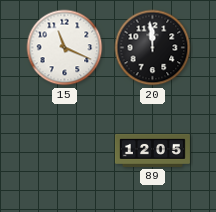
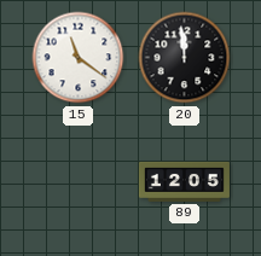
15: 11:19 -> 11:21
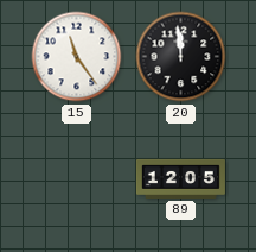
15: 11:21 -> 11:24
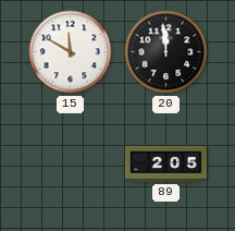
15: 11:24 -> 11:50
89: 12:05 -> 2:05
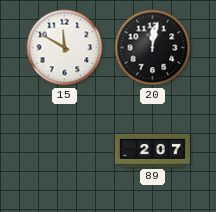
20: 11:59 -> 12:02
89: 2:05 -> 2:07
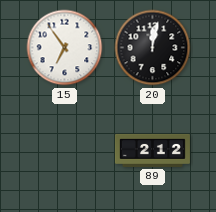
15: 11:50 -> 6:54
89: 2:07 -> 2:12
